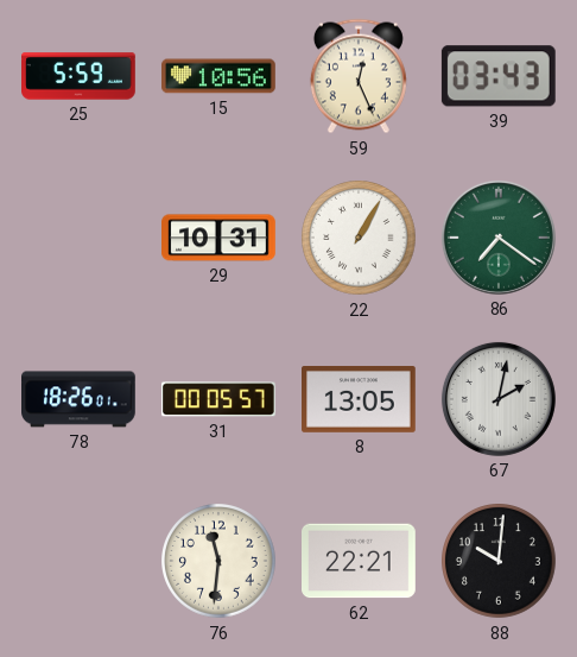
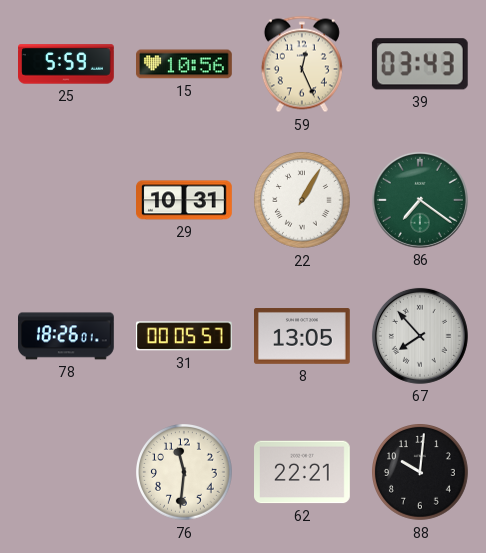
67: 2:02 -> 7:53
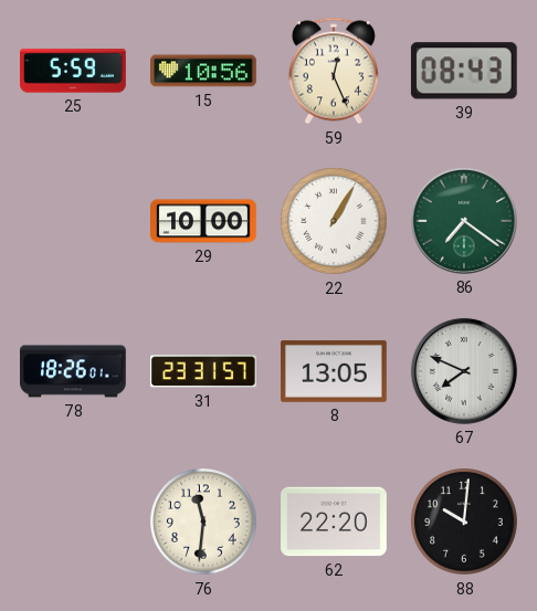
39: 03:43 -> 08:43
29: 10:31 -> 10:00
31: 00:05 -> 23:31
67: 7:53 -> 7:49
62: 22:21 -> 22:20
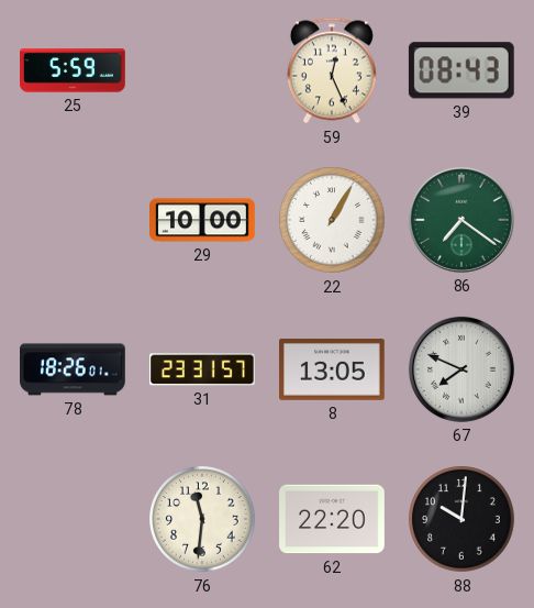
15: 10:56 -> none
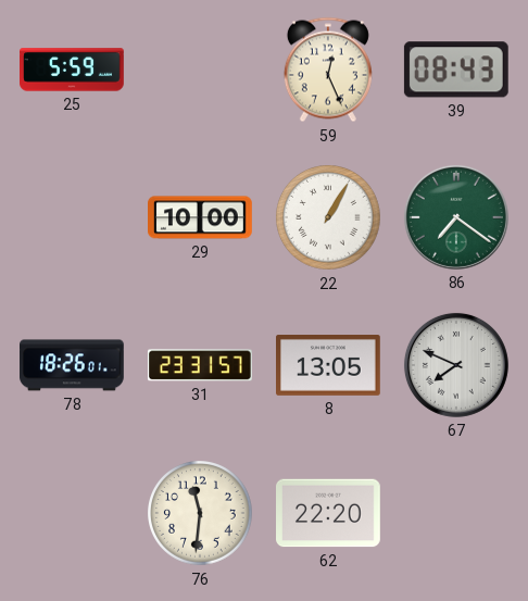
88: 10:01 -> none
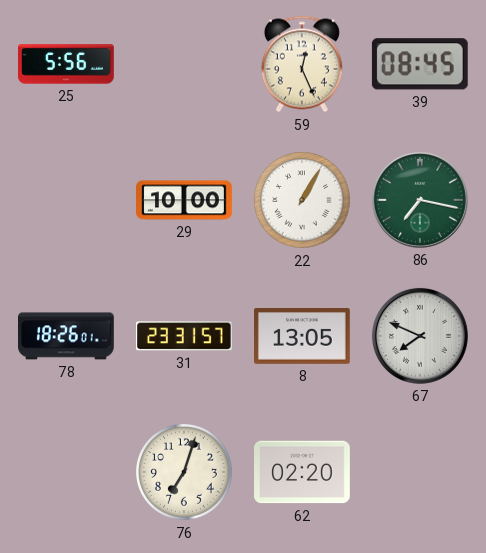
25: 5:59 -> 5:56
39: 08:43 -> 08:45
86: 7:21 -> 7:17
76: 11:31 -> 7:03
62: 22:20 -> 02:20
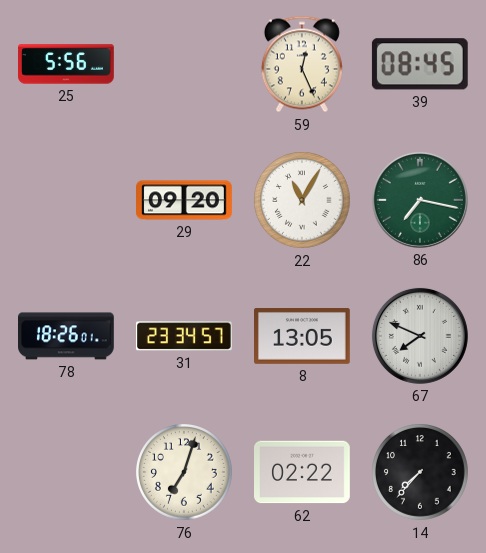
29: 10:00 -> 09:20
22: 1:05 -> 11:05
31: 23:31 -> 23:34
62: 02:20 -> 02:22
14: none -> 7:37
